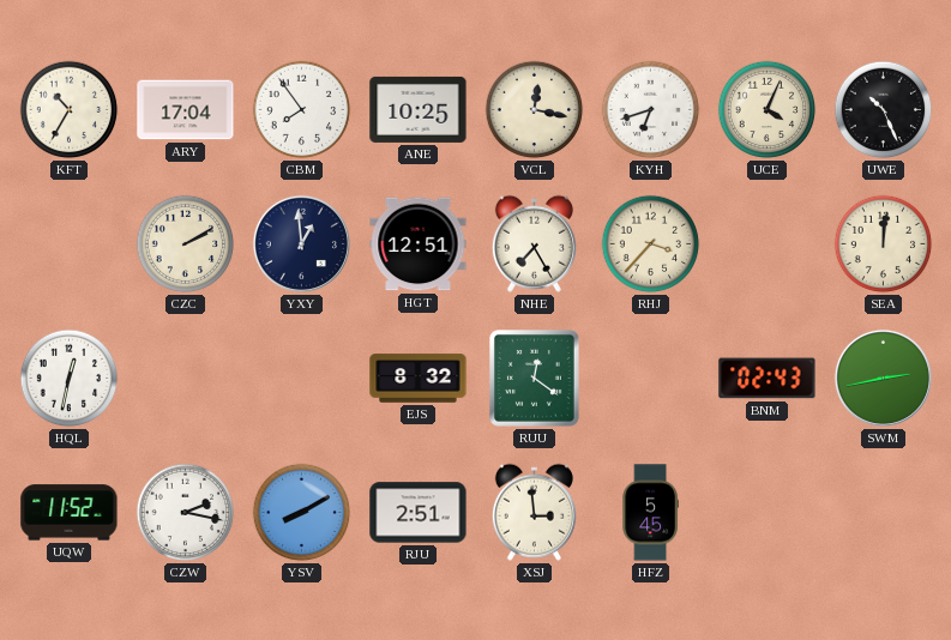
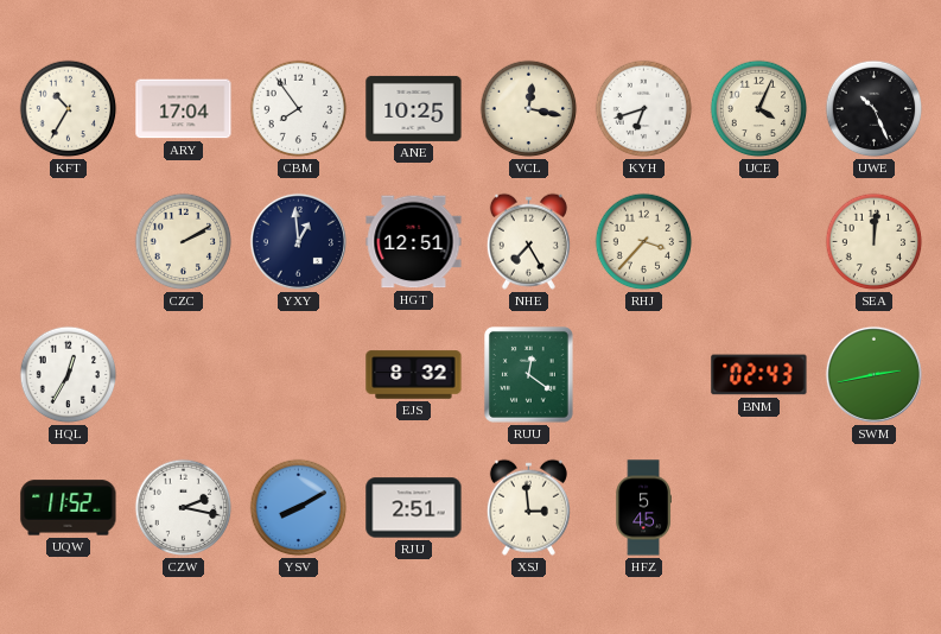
HQL: 12:32 -> 12:35
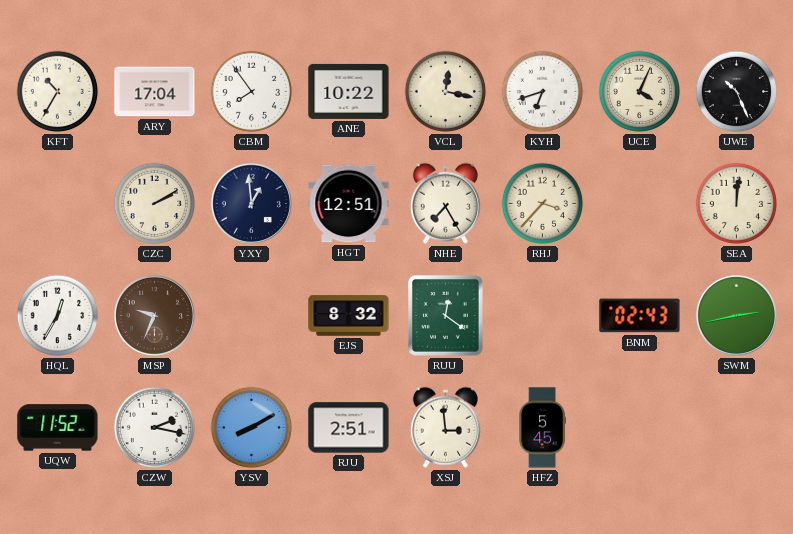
ANE: 10:25 -> 10:22
MSP: none -> 9:34
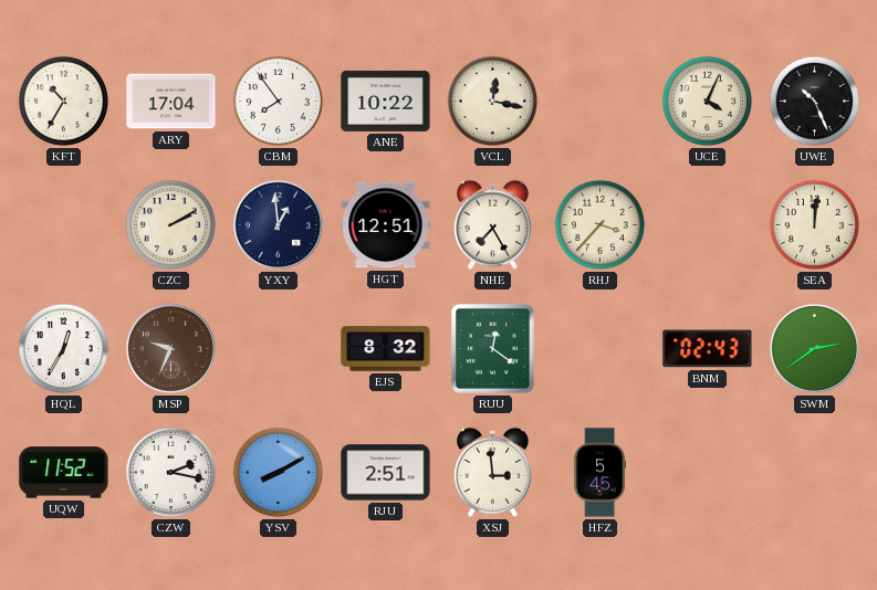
KYH: 6:42 -> none
SWM: 2:43 -> 2:39
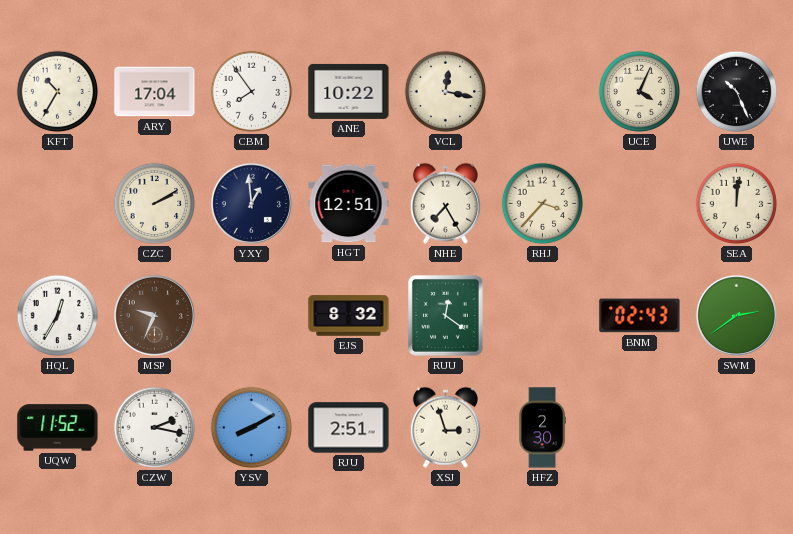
XSJ: 2:59 -> 2:57
HFZ: 5:45 -> 2:30
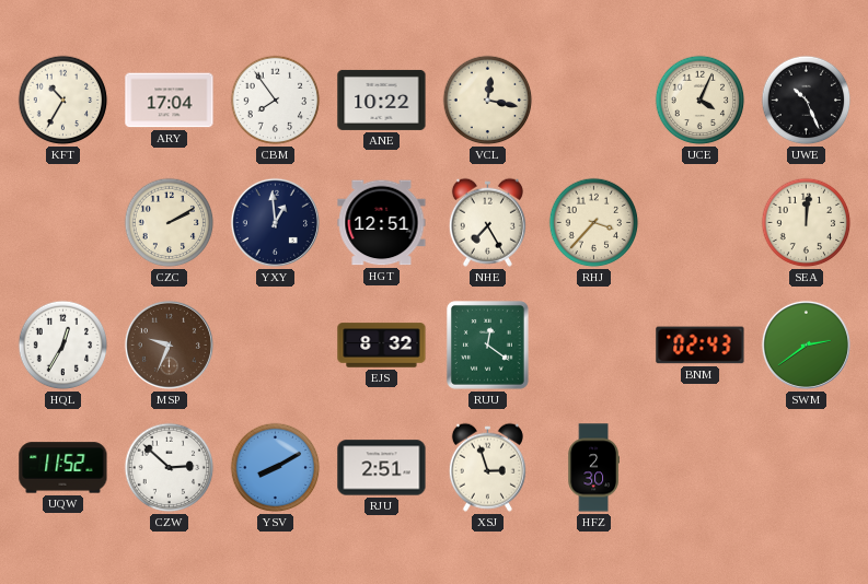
CZW: 2:17 -> 2:52
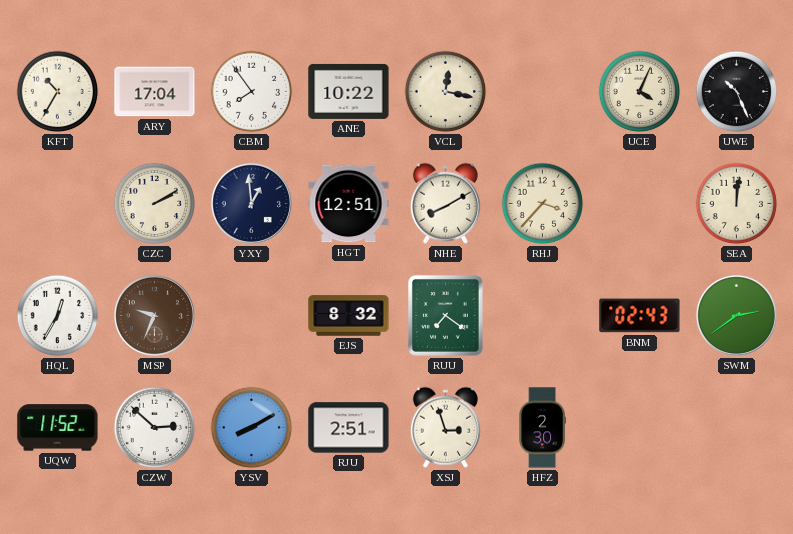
NHE: 7:25 -> 8:10
RUU: 12:21 -> 7:21
